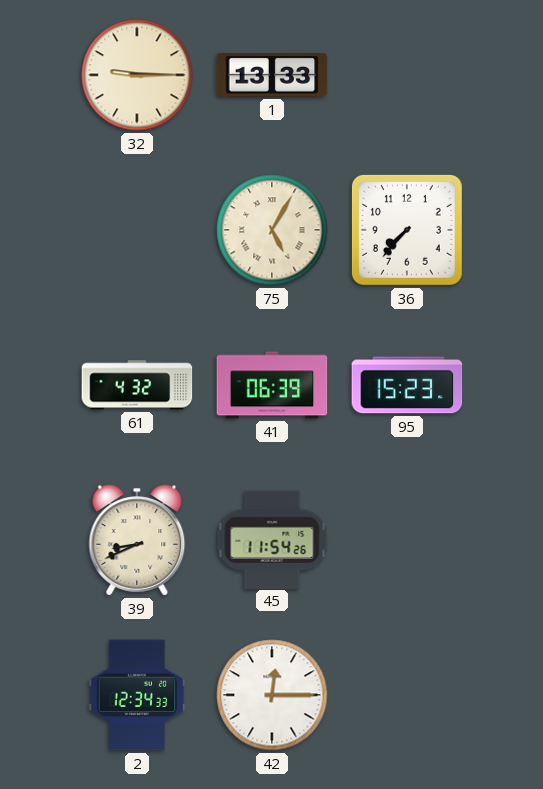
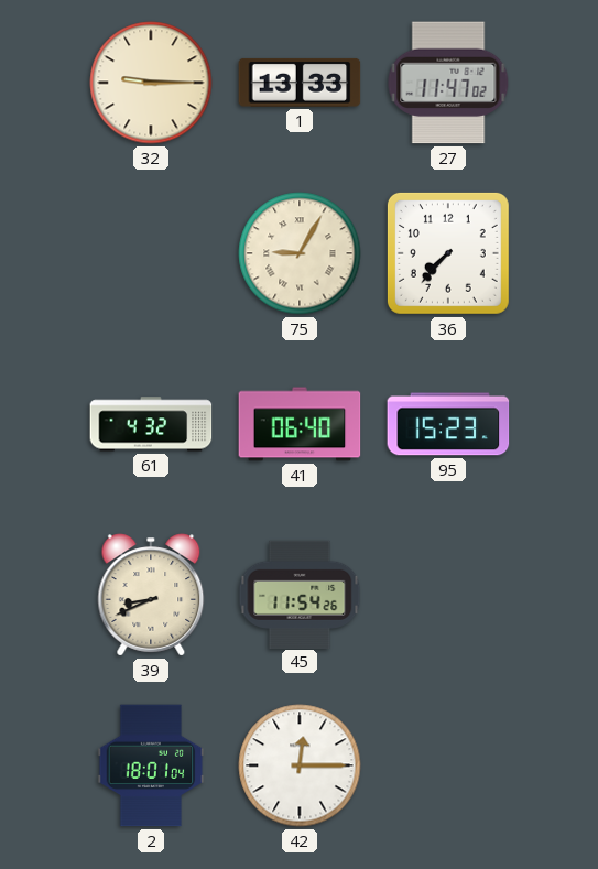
27: none -> 11:47
75: 5:05 -> 9:05
41: 06:39 -> 06:40
2: 12:34 -> 18:01
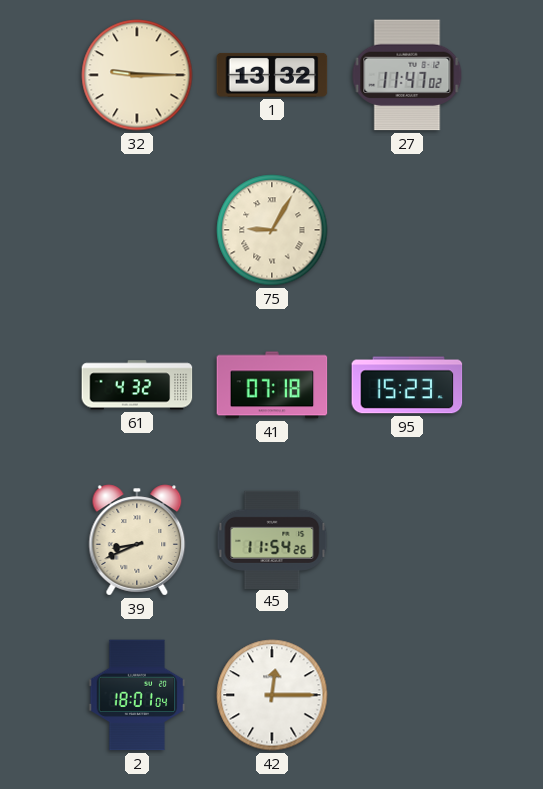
1: 13:33 -> 13:32
36: 7:37 -> none
41: 06:40 -> 07:18
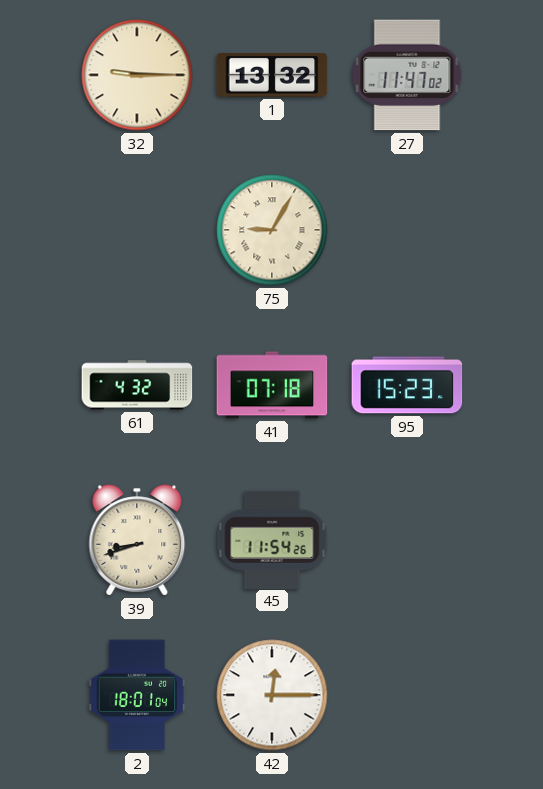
39: 8:41 -> 8:42
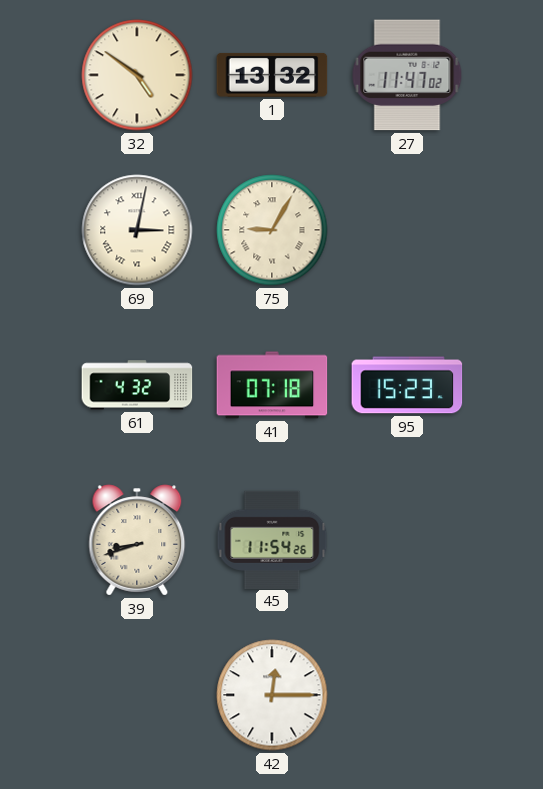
32: 9:15 -> 4:51
69: none -> 3:02
2: 18:01 -> none
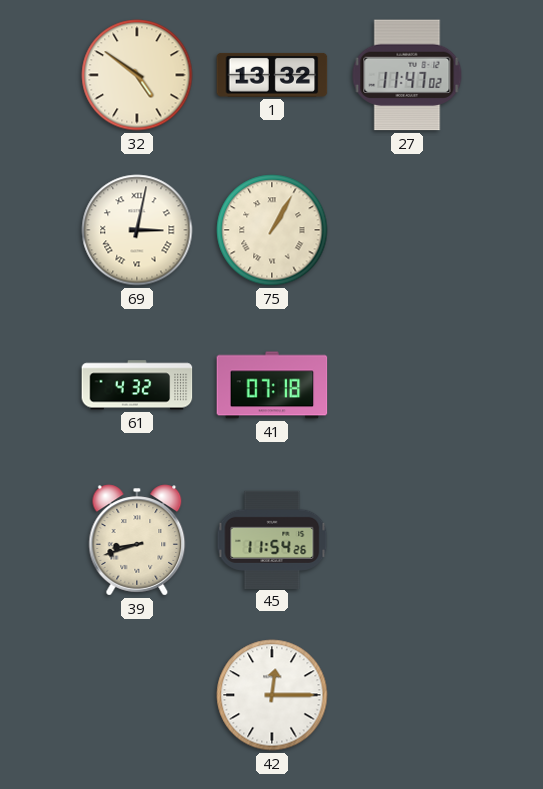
75: 9:05 -> 1:05
95: 15:23 -> none
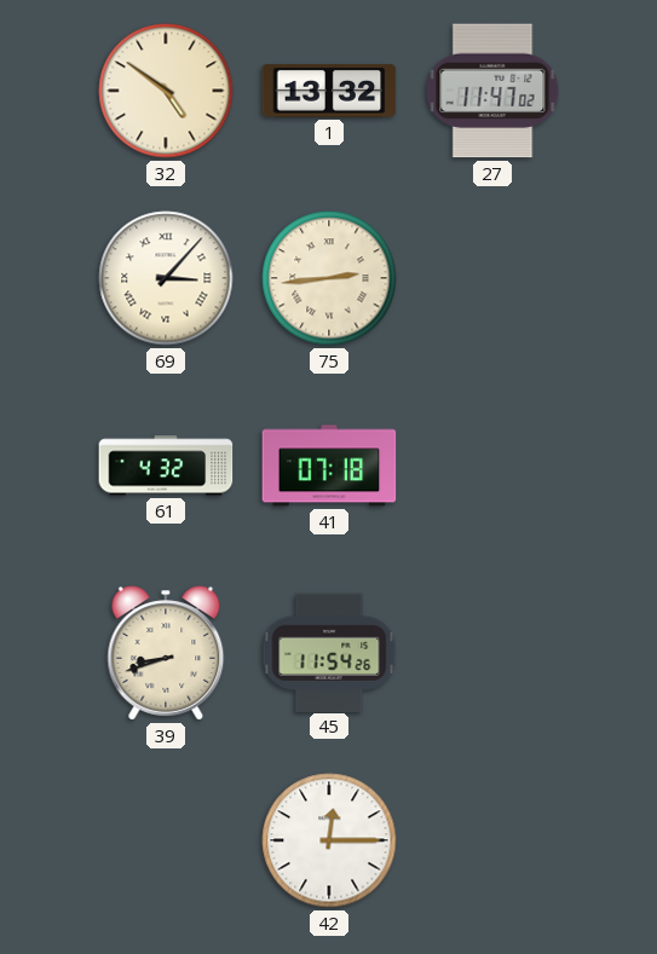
69: 3:02 -> 3:07
75: 1:05 -> 2:44
